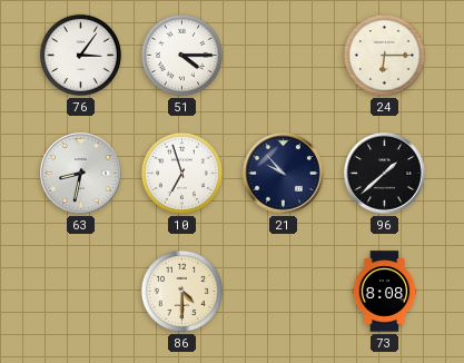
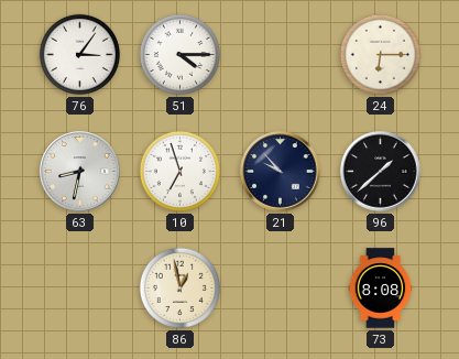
86: 4:30 -> 12:58
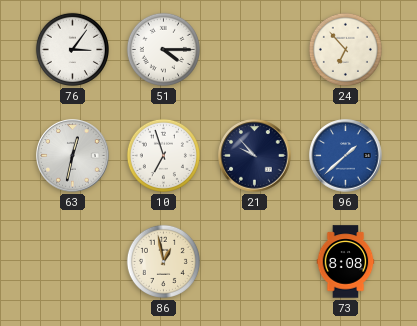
24: 6:15 -> 6:53
63: 8:32 -> 12:32
96 dial: black -> blue
